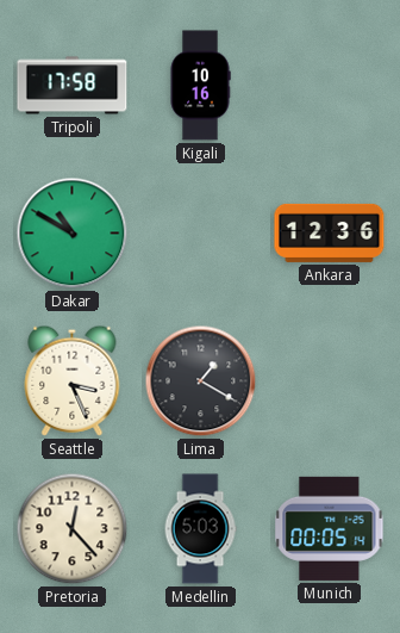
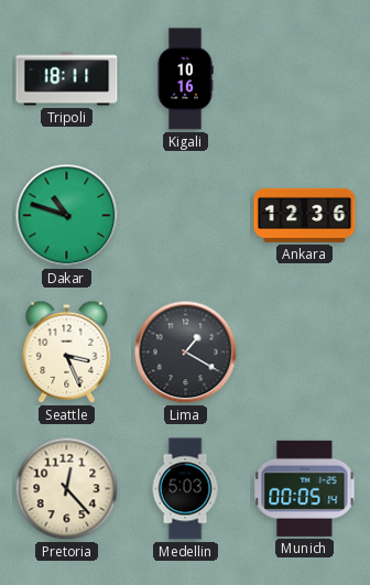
Tripoli: 17:58 -> 18:11
Dakar: 10:50 -> 10:48
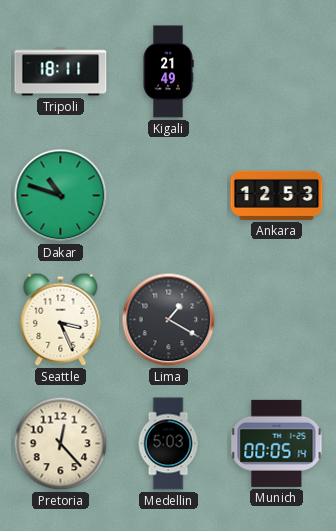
Kigali: 10:16 -> 21:49
Ankara: 12:36 -> 12:53
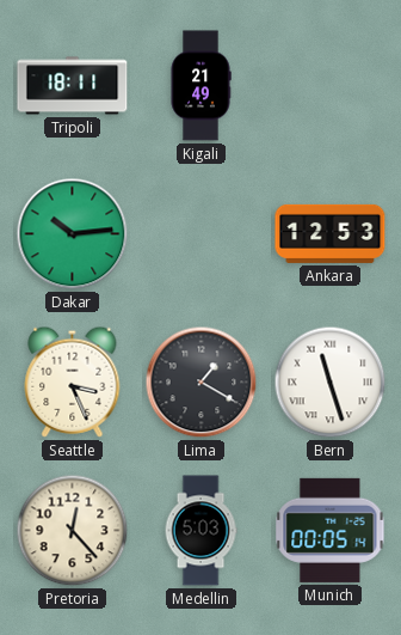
Dakar: 10:48 -> 10:14
Bern: none -> 11:27
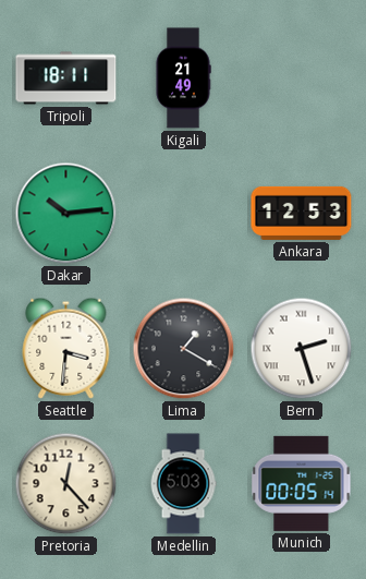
Seattle: 3:26 -> 3:31
Bern: 11:27 -> 2:27
